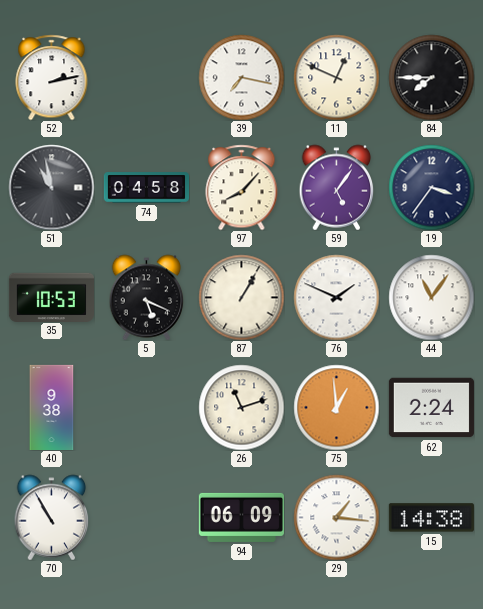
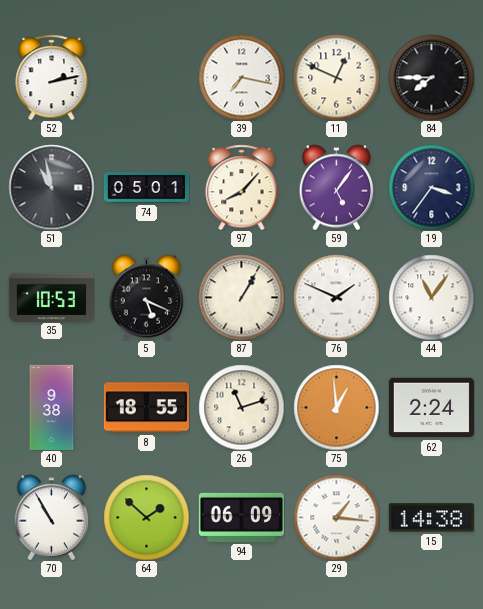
74: 04:58 -> 05:01
8: none -> 18:55
64: none -> 1:52
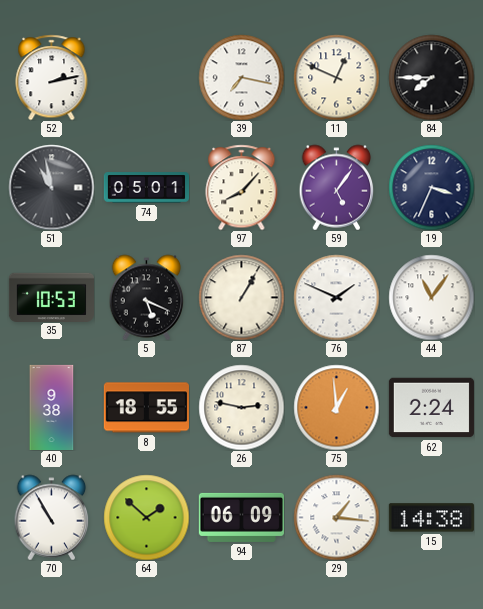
19: 3:36 -> 3:34
26: 11:12 -> 2:47
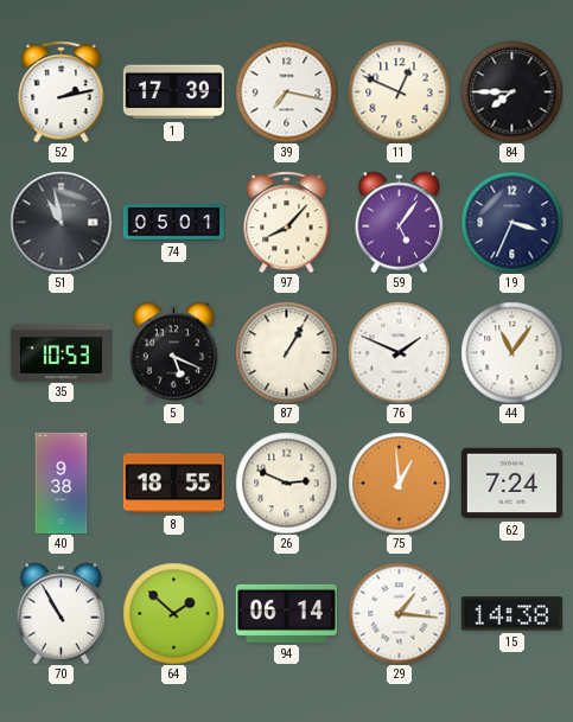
1: none -> 17:39
26: 2:47 -> 2:49
62: 2:24 -> 7:24
94: 06:09 -> 06:14
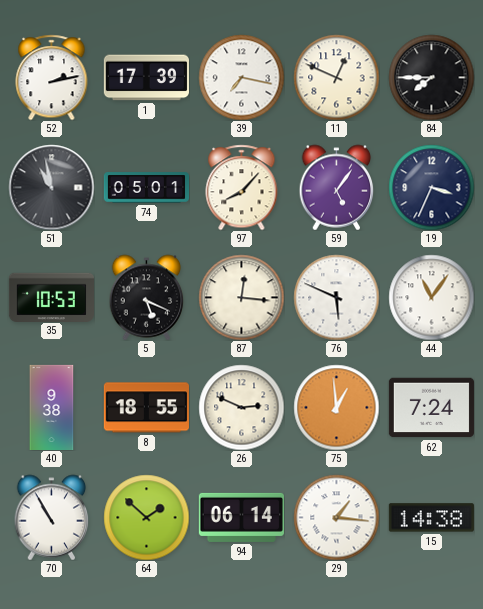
87: 1:05 -> 12:16
76: 1:49 -> 5:49
